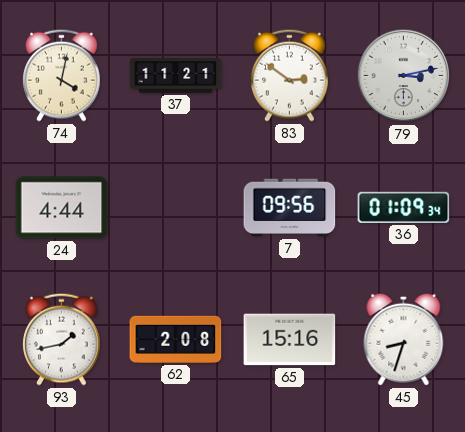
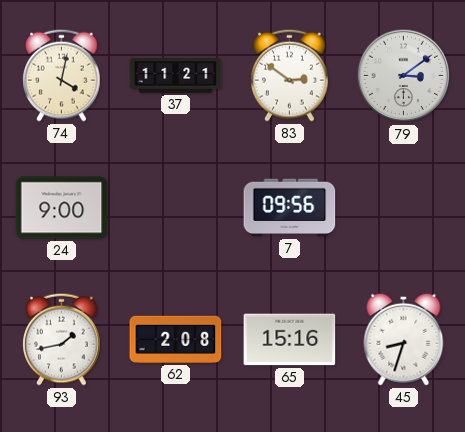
79: 3:13 -> 3:09
24: 4:44 -> 9:00
36: 01:09 -> none
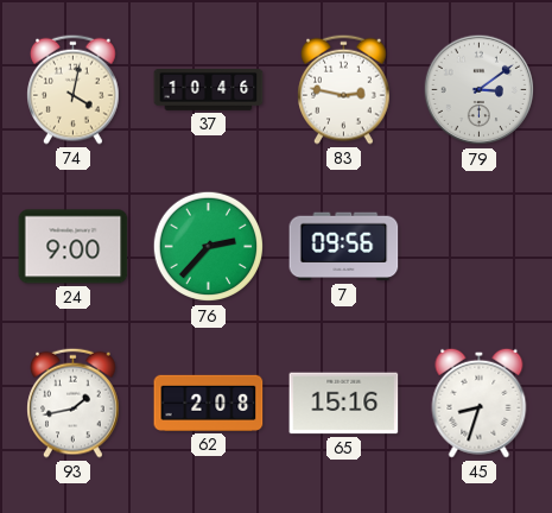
37: 11:21 -> 10:46
83: 2:51 -> 2:47
76: none -> 2:37
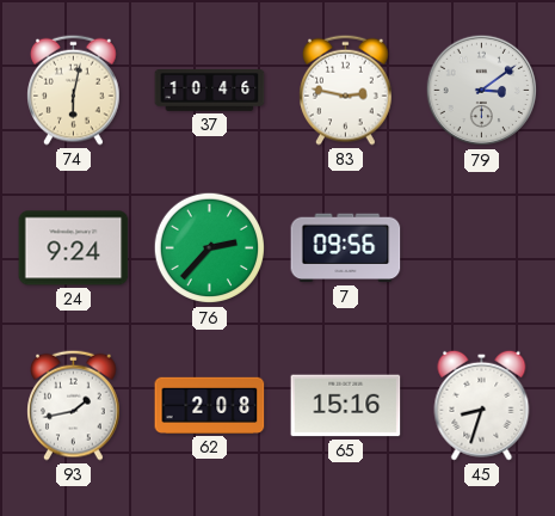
74: 4:02 -> 6:02
24: 9:00 -> 9:24
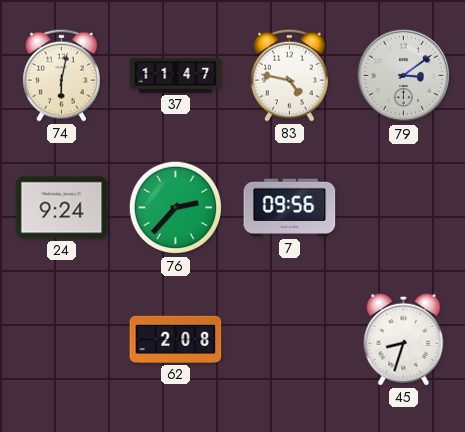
37: 10:46 -> 11:47
83: 2:47 -> 4:47
93: 1:43 -> none
65: 15:16 -> none
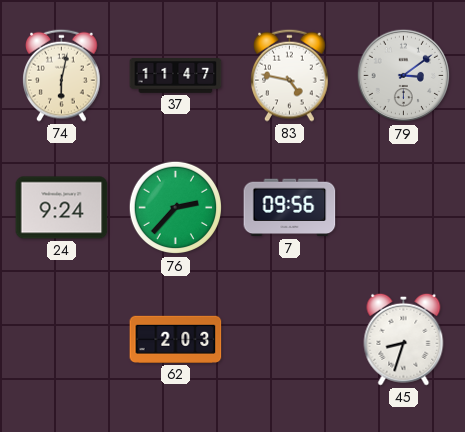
62: 2:08 -> 2:03
